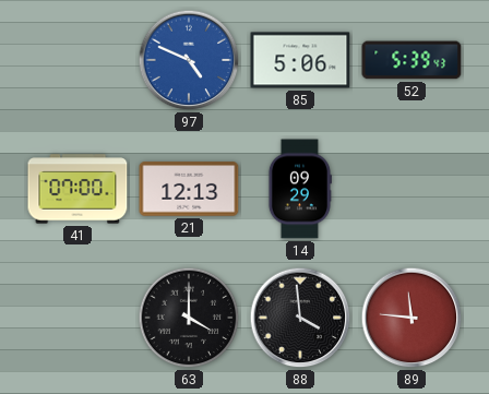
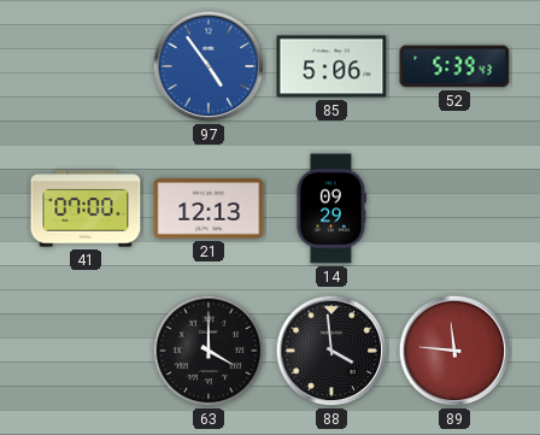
97: 4:49 -> 4:54
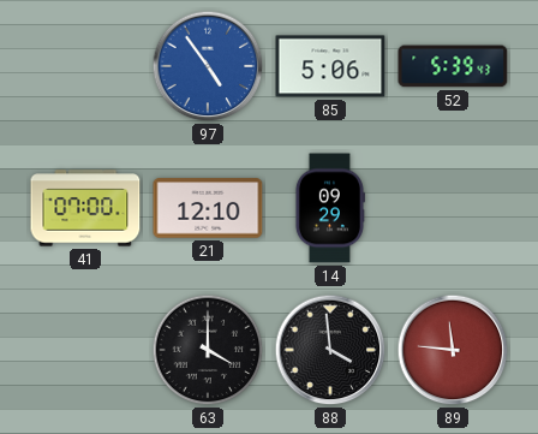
21: 12:13 -> 12:10
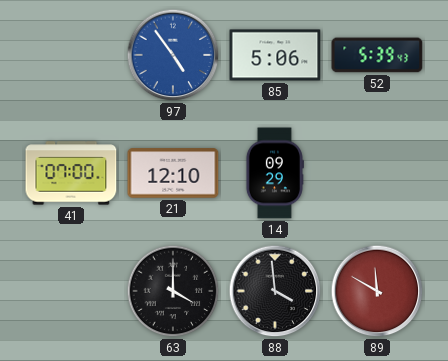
89: 11:46 -> 11:50
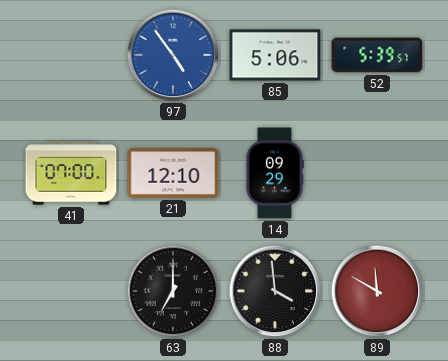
52: 5:39:43 -> 5:39:57
63: 4:00 -> 7:00
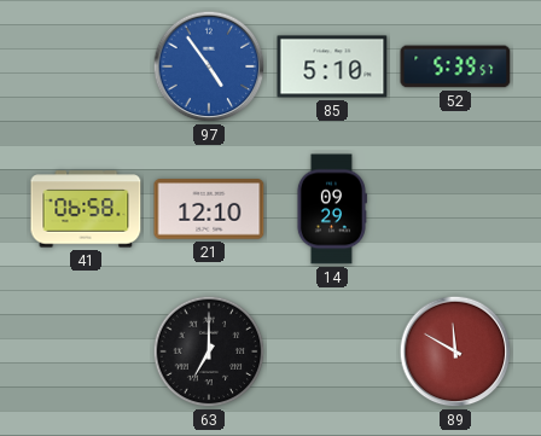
85: 5:06 -> 5:10
41: 07:00 -> 06:58
88: 3:59 -> none
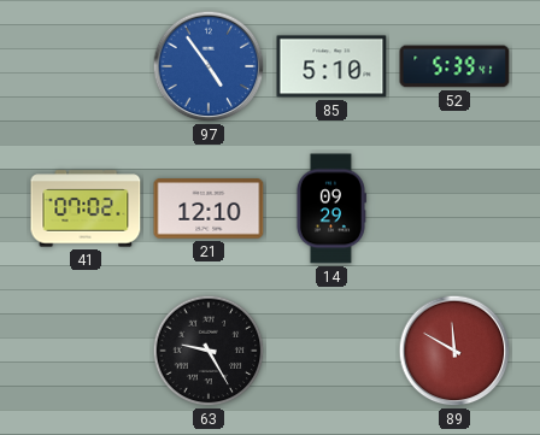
52: 5:39:57 -> 5:39:41
41: 06:58 -> 07:02
63: 7:00 -> 9:25
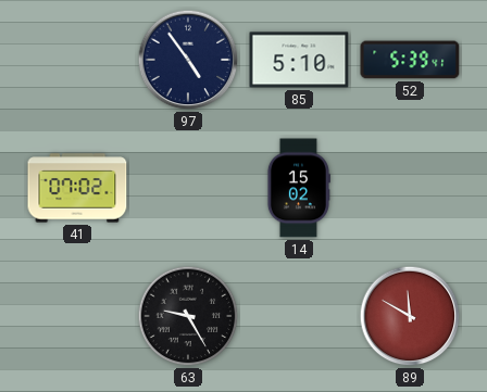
97 dial: blue -> navy
21: 12:10 -> none
14: 09:29 -> 15:02
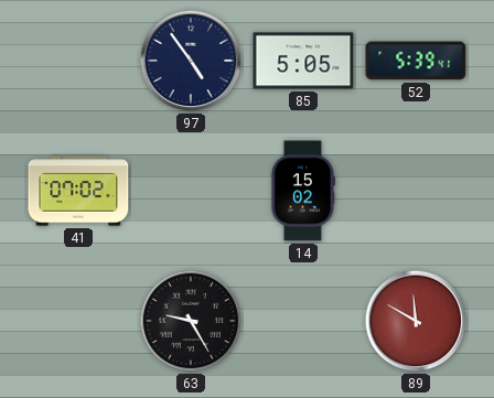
85: 5:10 -> 5:05
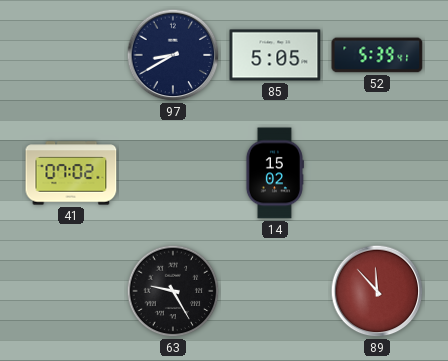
97: 4:54 -> 8:40
89: 11:50 -> 11:53
